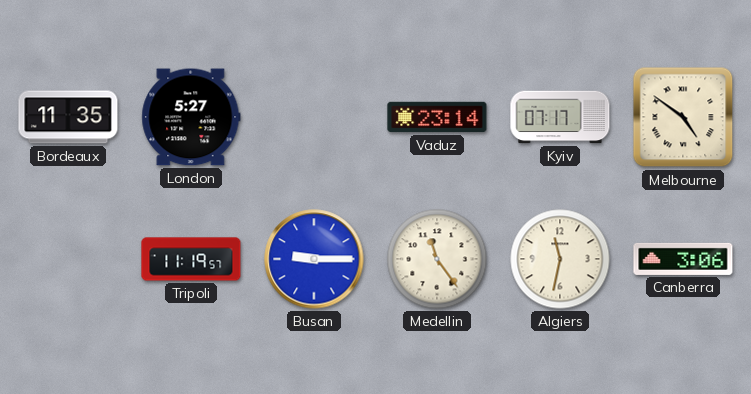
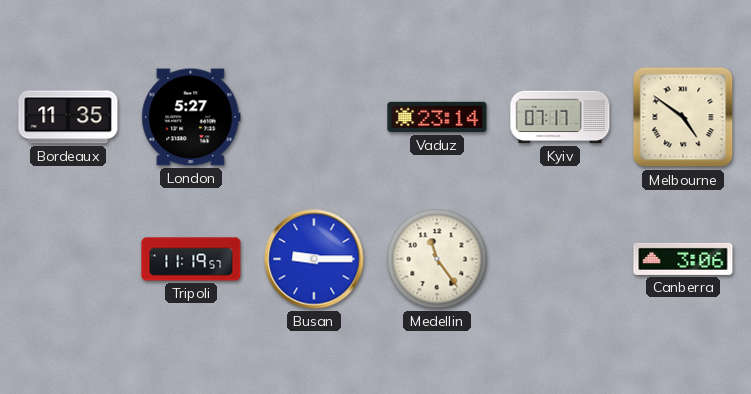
Algiers: 11:32 -> none
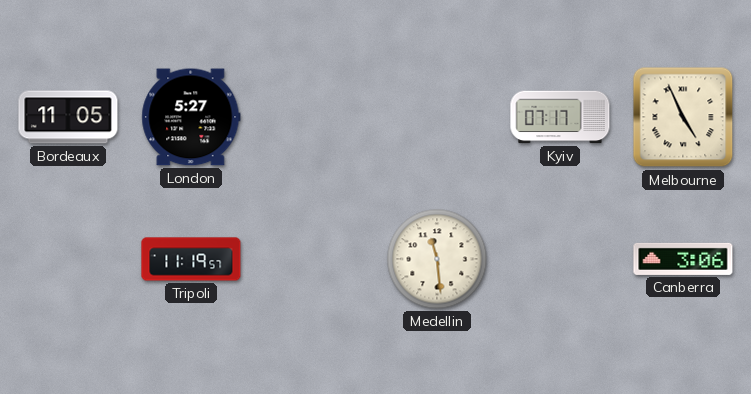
Bordeaux: 11:35 -> 11:05
Vaduz: 23:14 -> none
Melbourne: 4:51 -> 4:56
Busan: 9:15 -> none
Medellin: 11:24 -> 11:29
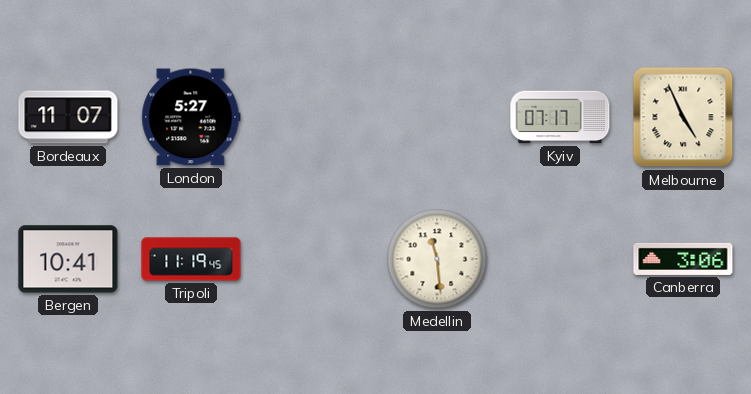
Bordeaux: 11:05 -> 11:07
Bergen: none -> 10:41
Tripoli: 11:19:57 -> 11:19:45
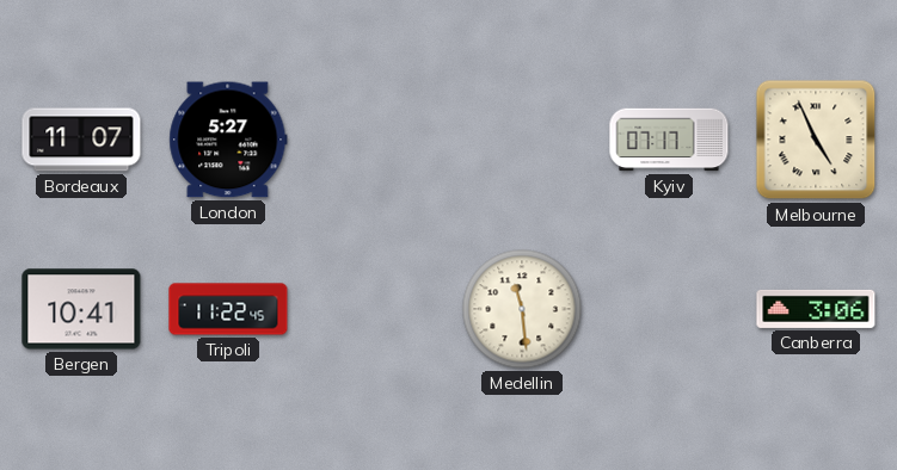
Tripoli: 11:19 -> 11:22
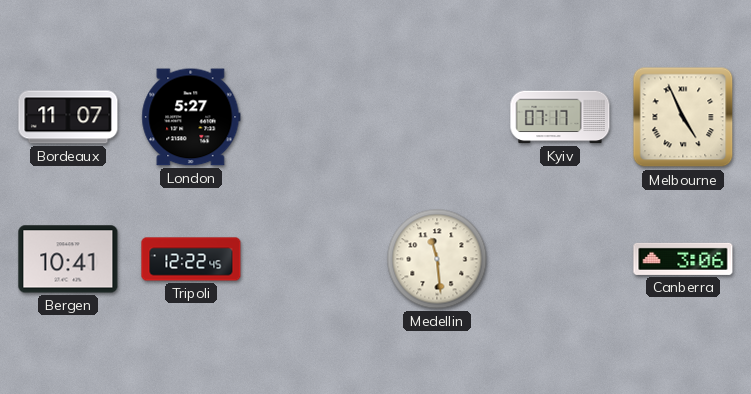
Tripoli: 11:22 -> 12:22
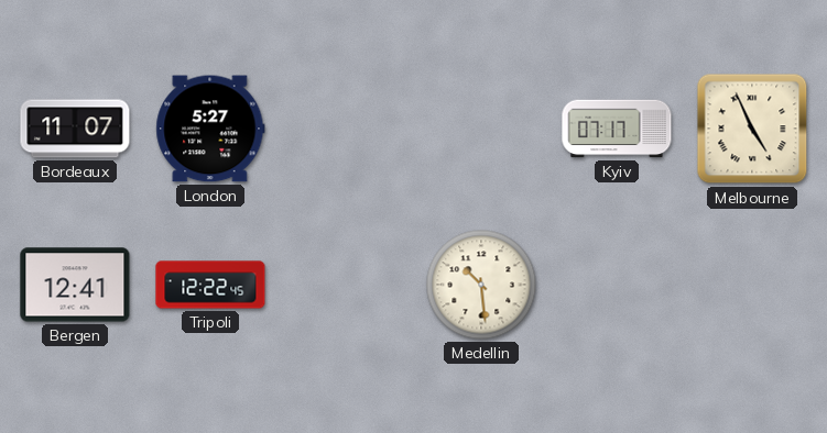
Bergen: 10:41 -> 12:41
Medellin: 11:29 -> 10:29
Canberra: 3:06 -> none
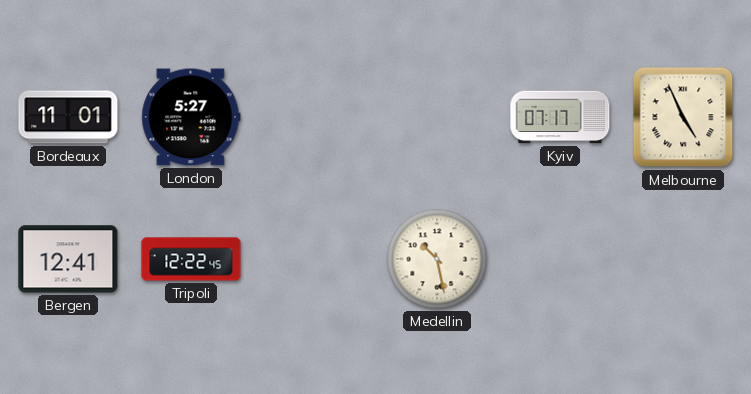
Bordeaux: 11:07 -> 11:01
Medellin: 10:29 -> 10:28
